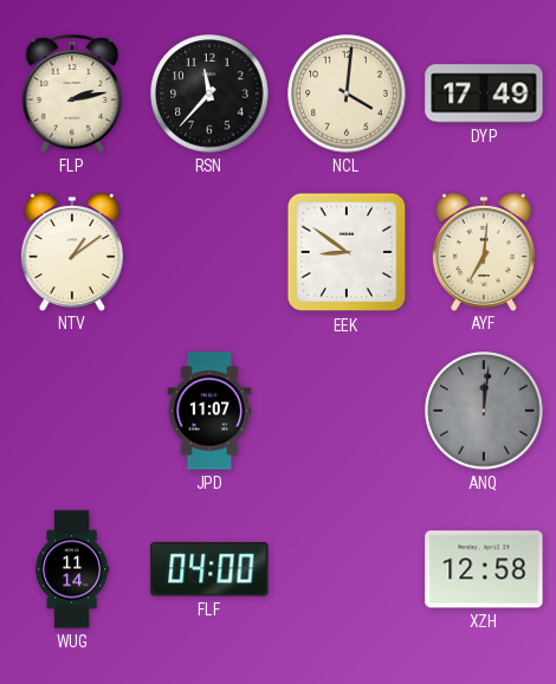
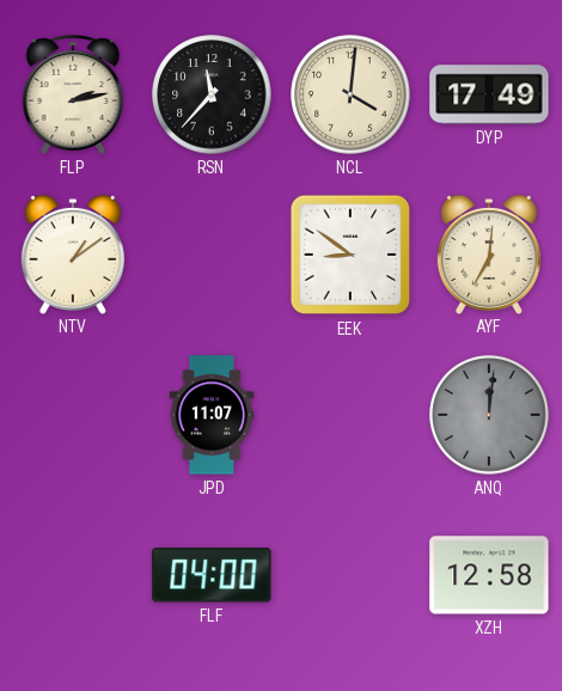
WUG: 11:14 -> none
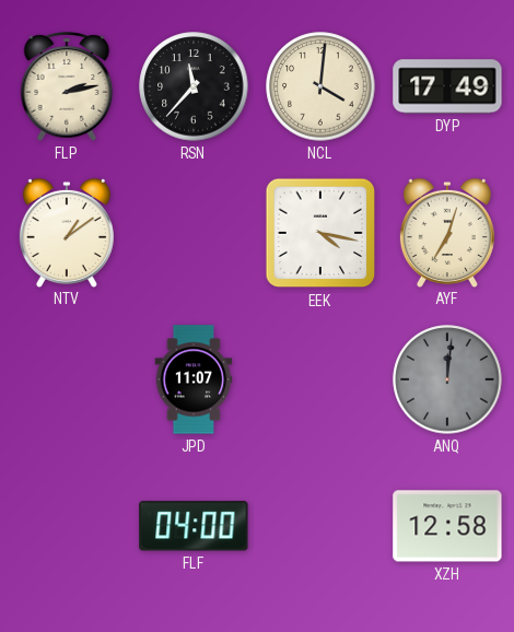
EEK: 8:51 -> 4:17
AYF: 7:01 -> 7:03
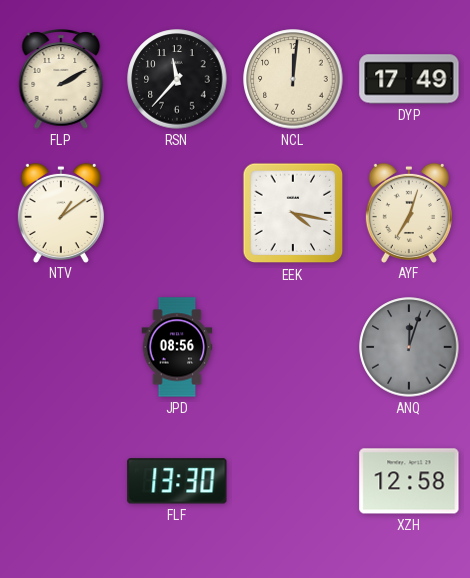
FLP: 2:13 -> 2:10
NCL: 4:01 -> 12:01
JPD: 11:07 -> 08:56
ANQ: 12:01 -> 12:03
FLF: 04:00 -> 13:30
